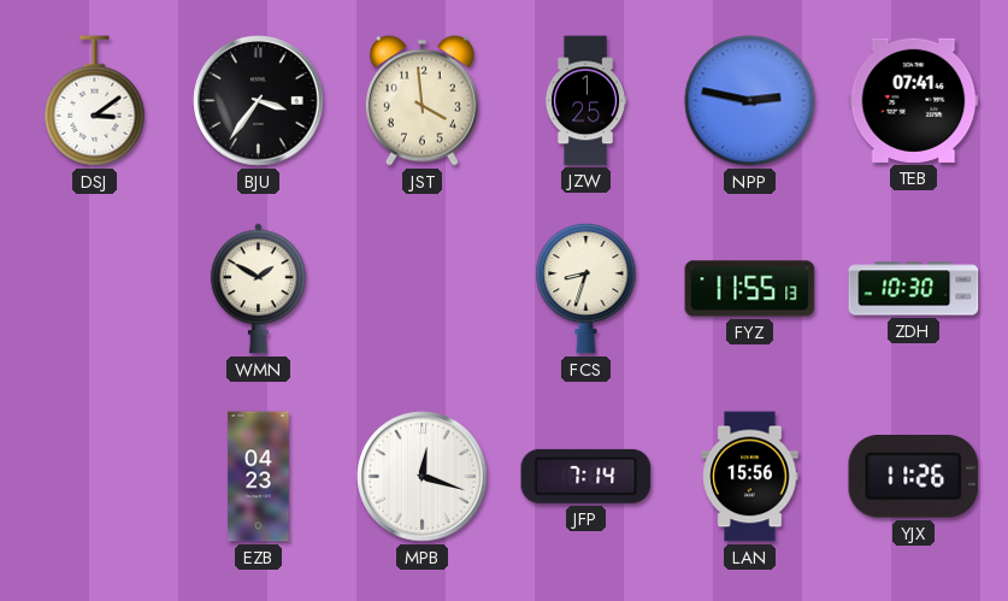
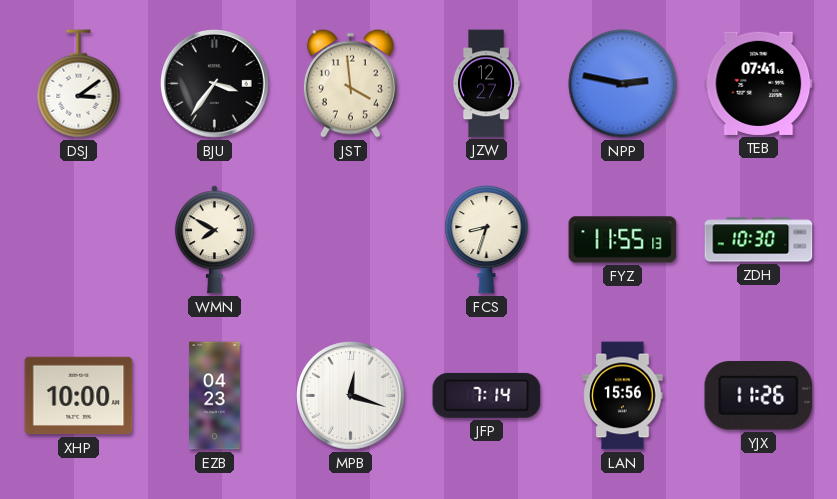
JZW: 1:25 -> 12:27
WMN: 1:50 -> 7:50
XHP: none -> 10:00
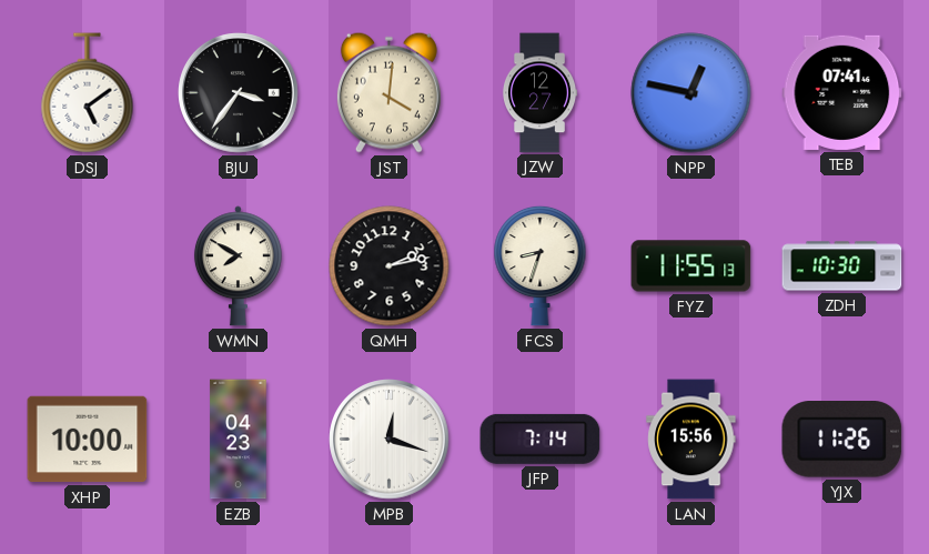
DSJ: 3:09 -> 5:09
JST: 3:59 -> 4:01
NPP: 2:47 -> 12:47
QMH: none -> 2:13
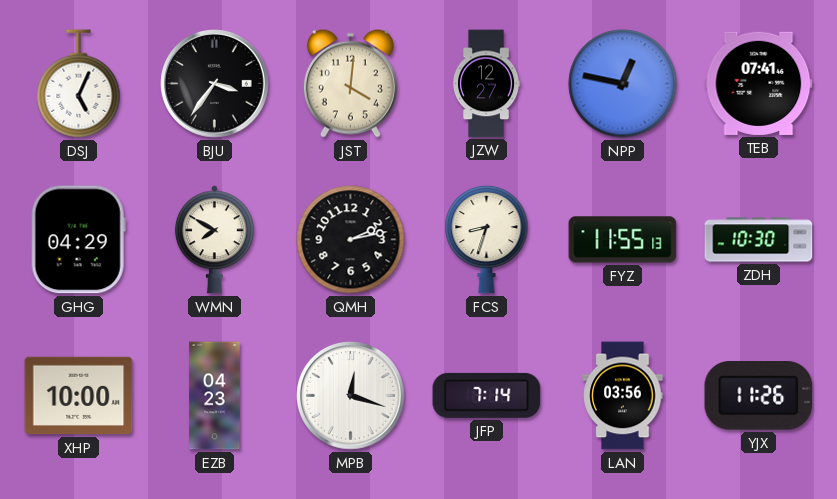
DSJ: 5:09 -> 5:04
GHG: none -> 04:29
LAN: 15:56 -> 03:56
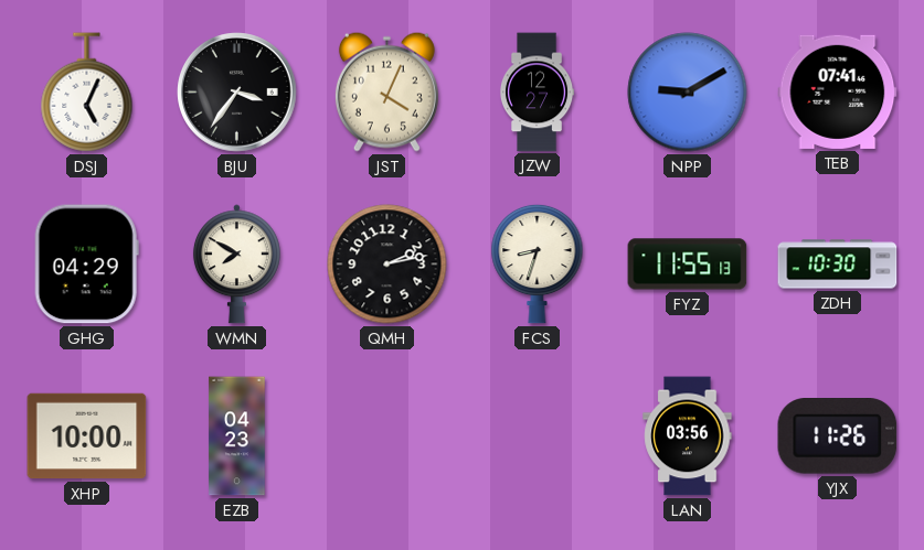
JST: 4:01 -> 4:04
NPP: 12:47 -> 9:10
MPB: 12:18 -> none
JFP: 7:14 -> none
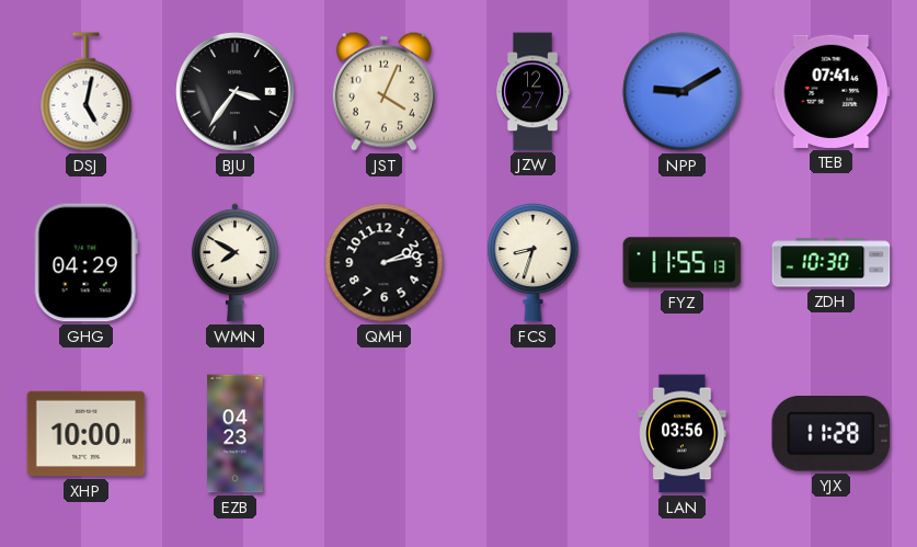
DSJ: 5:04 -> 5:02
YJX: 11:26 -> 11:28
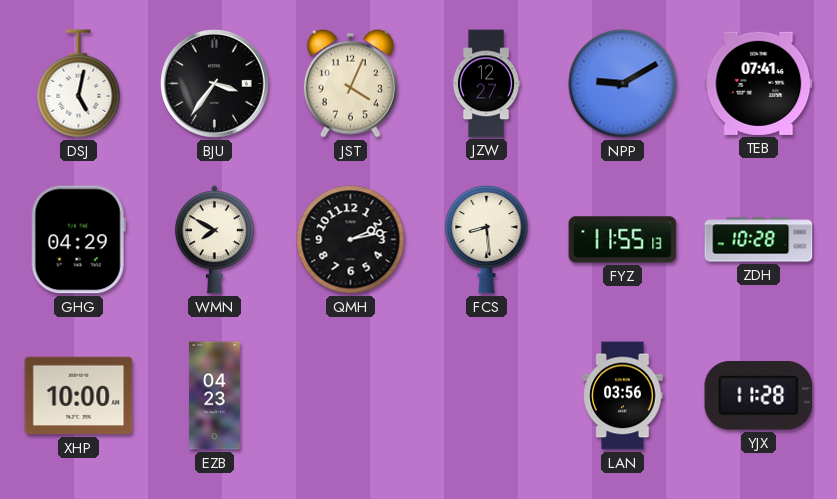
FCS: 8:33 -> 8:29
ZDH: 10:30 -> 10:28
